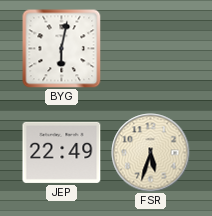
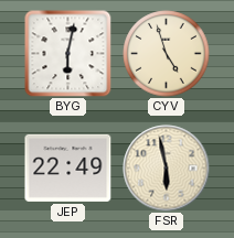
CYV: none -> 4:57
FSR: 5:33 -> 5:58
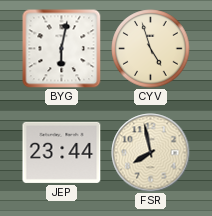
JEP: 22:49 -> 23:44
FSR: 5:58 -> 7:58
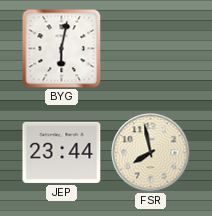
CYV: 4:57 -> none
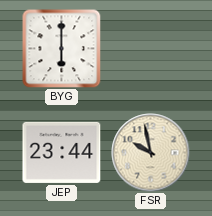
BYG: 6:02 -> 6:00
FSR: 7:58 -> 9:58
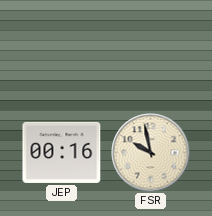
BYG: 6:00 -> none
JEP: 23:44 -> 00:16
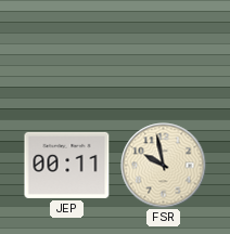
JEP: 00:16 -> 00:11
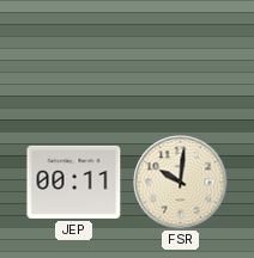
FSR: 9:58 -> 10:01
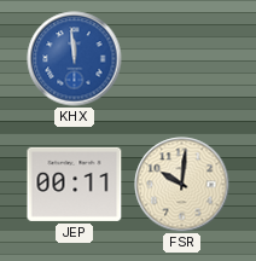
KHX: none -> 11:59
